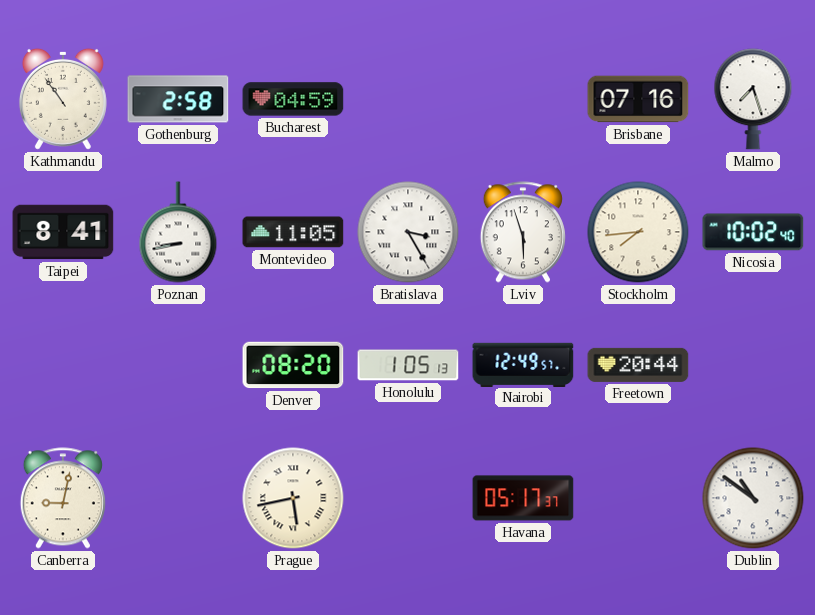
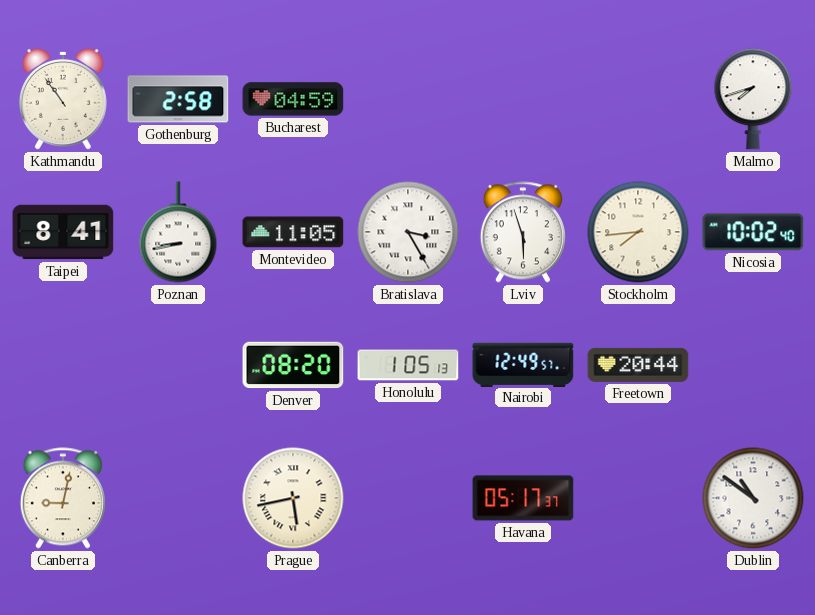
Brisbane: 07:16 -> none
Malmo: 7:27 -> 7:42
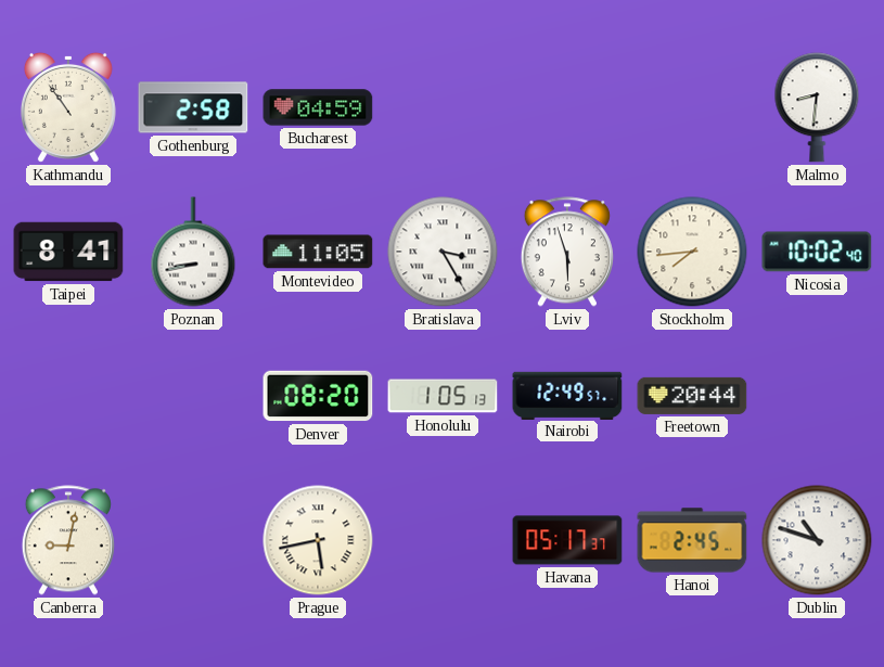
Malmo: 7:42 -> 8:31
Hanoi: none -> 2:45
Dublin: 10:51 -> 10:48
